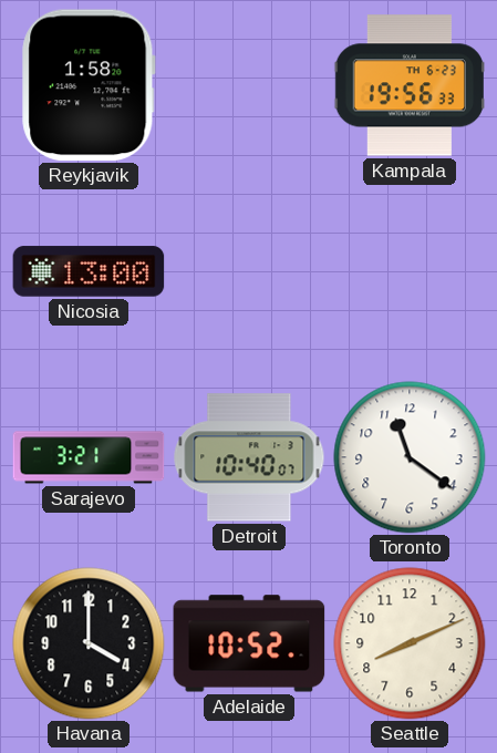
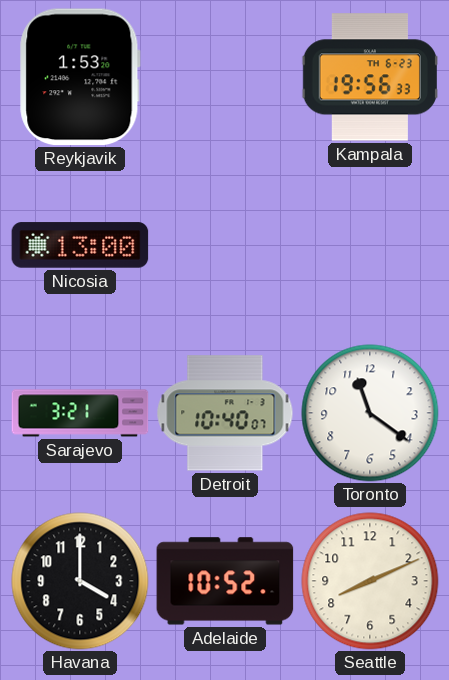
Reykjavik: 1:58 -> 1:53
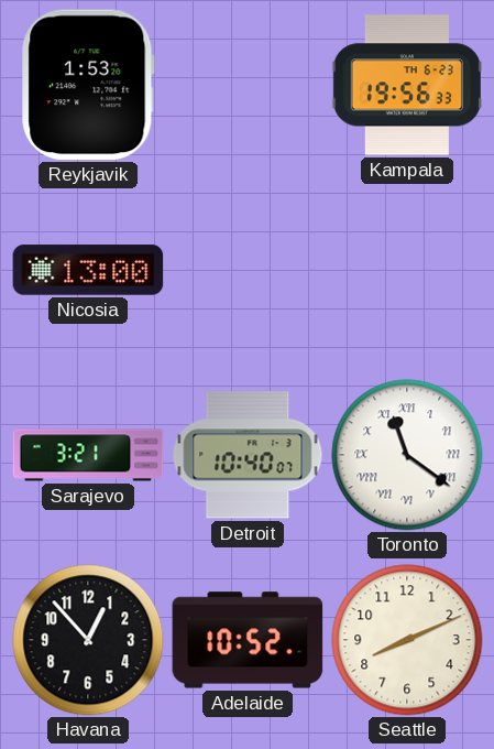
Toronto numerals: Arabic -> Roman
Havana: 4:00 -> 12:53
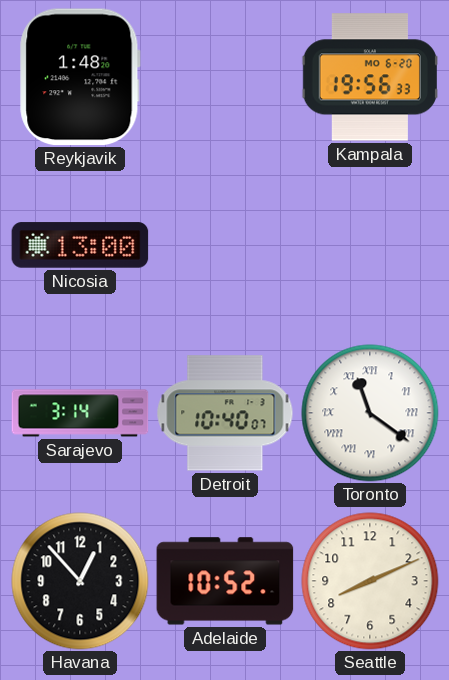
Reykjavik: 1:53 -> 1:48
Kampala date: TH 6-23 -> MO 6-20
Sarajevo: 3:21 -> 3:14
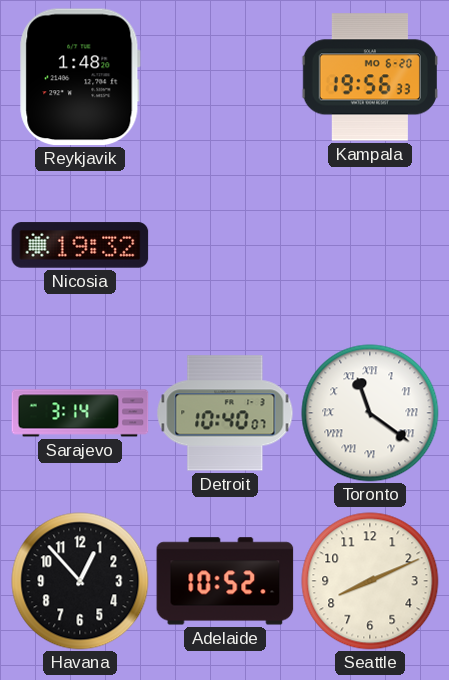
Nicosia: 13:00 -> 19:32
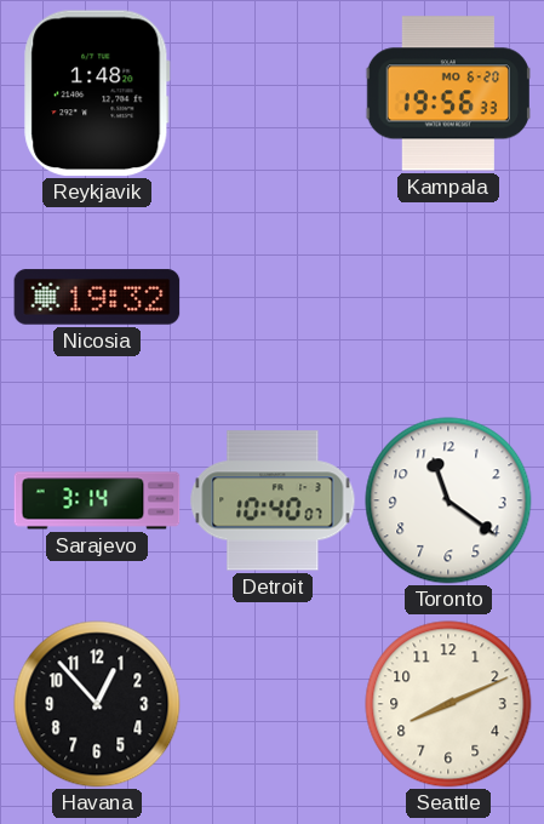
Toronto numerals: Roman -> Arabic
Adelaide: 10:52 -> none
